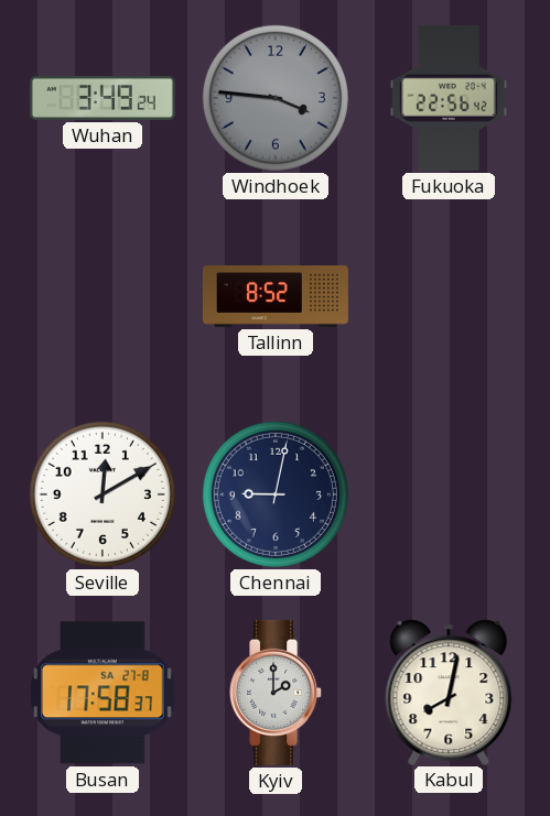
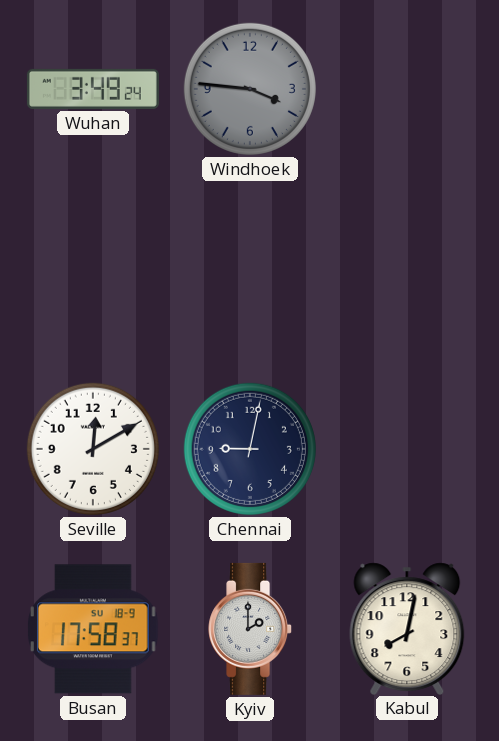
Fukuoka: 22:56 -> none
Tallinn: 8:52 -> none
Busan date: SA 27-8 -> SU 18-9
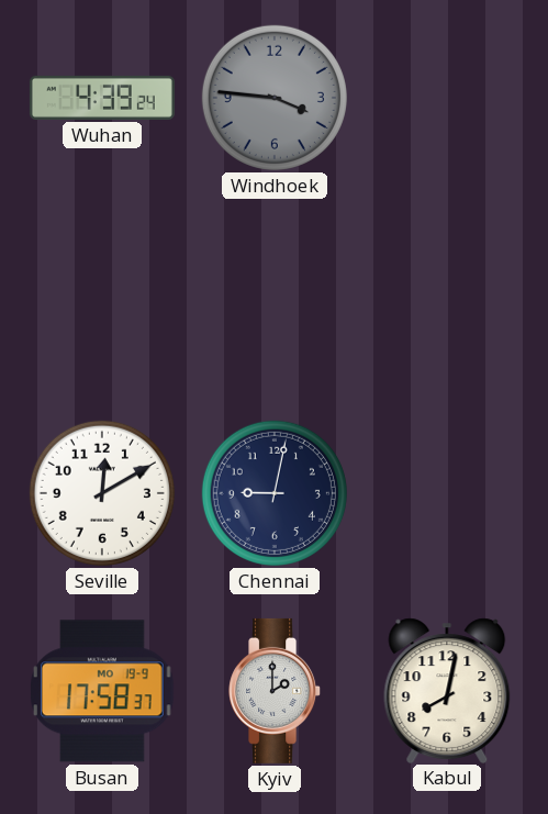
Wuhan: 3:49 -> 4:39
Busan date: SU 18-9 -> MO 19-9
